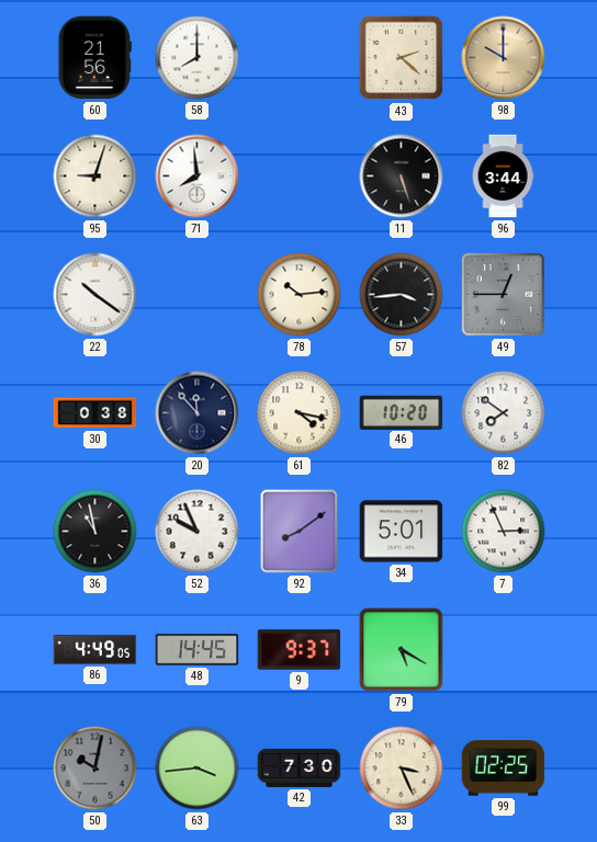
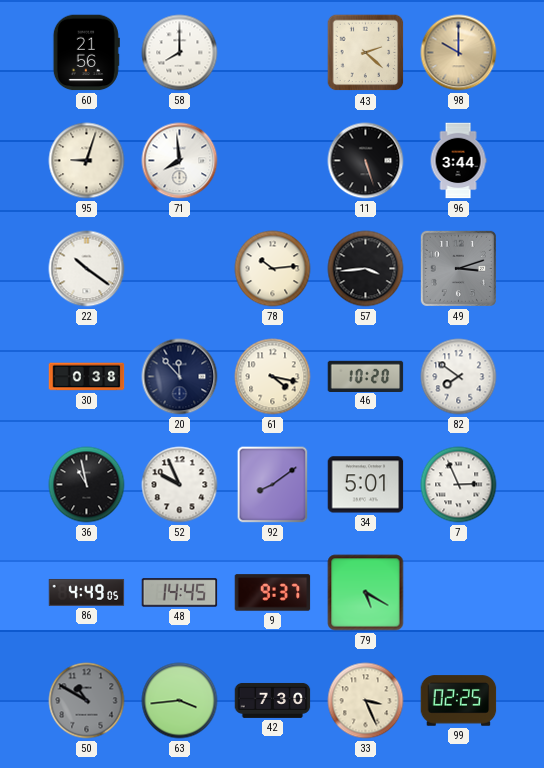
49: 12:45 -> 3:12
50: 10:02 -> 10:50
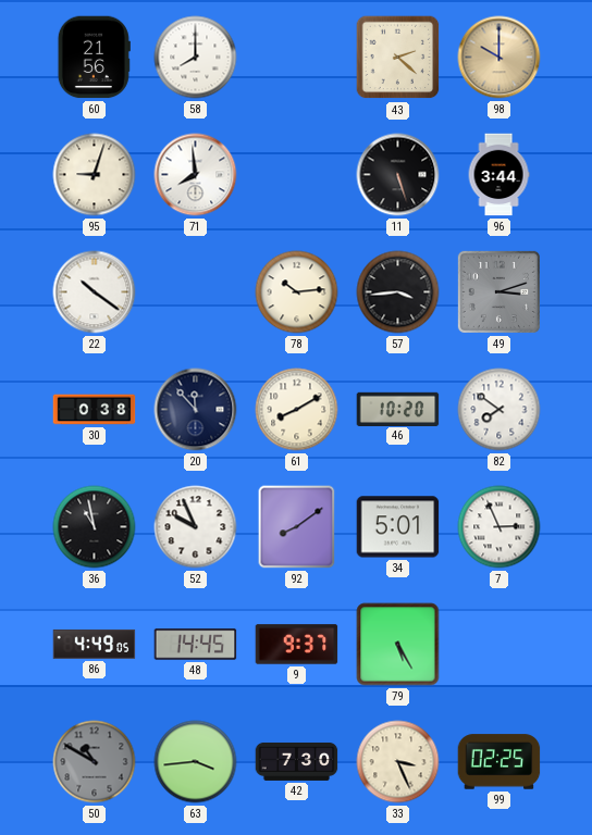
61: 4:17 -> 8:10
79: 5:20 -> 5:25
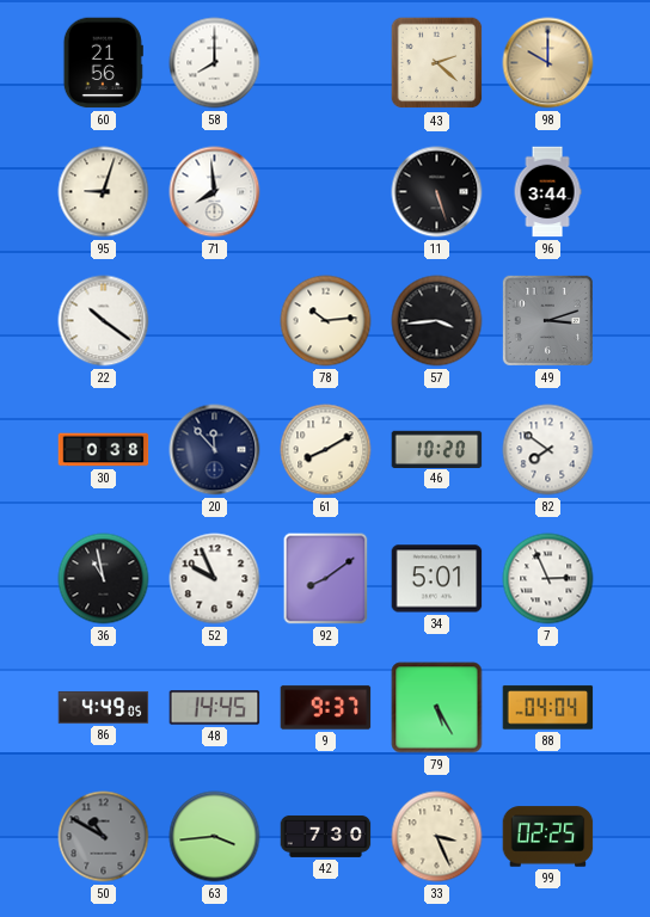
88: none -> 04:04
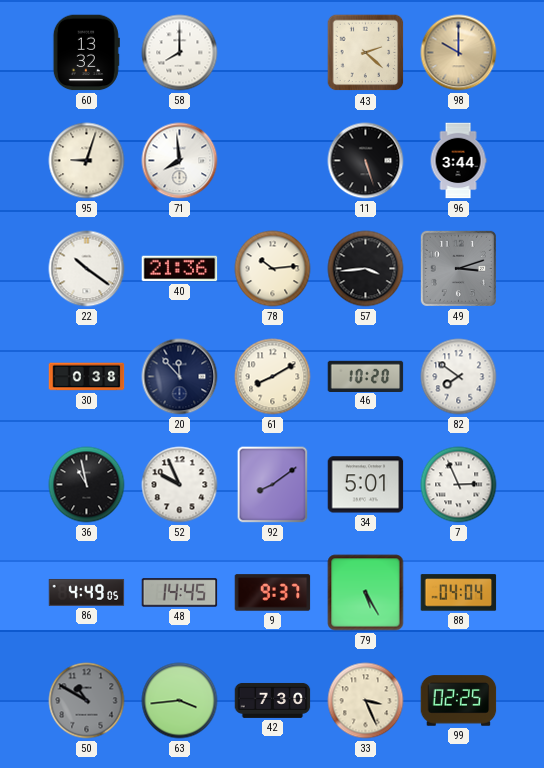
60: 21:56 -> 13:32
40: none -> 21:36
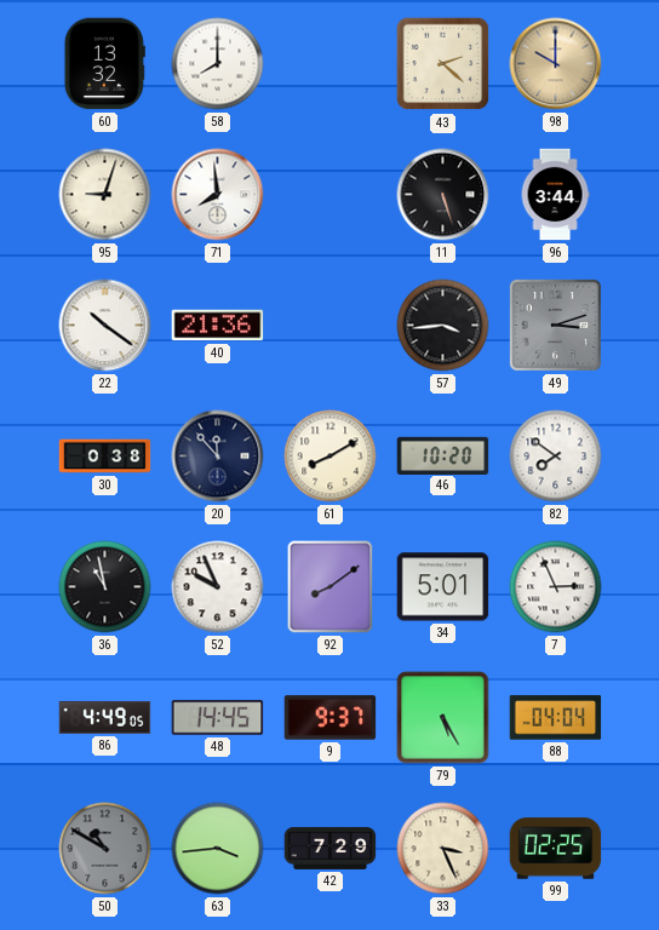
78: 10:14 -> none
42: 7:30 -> 7:29
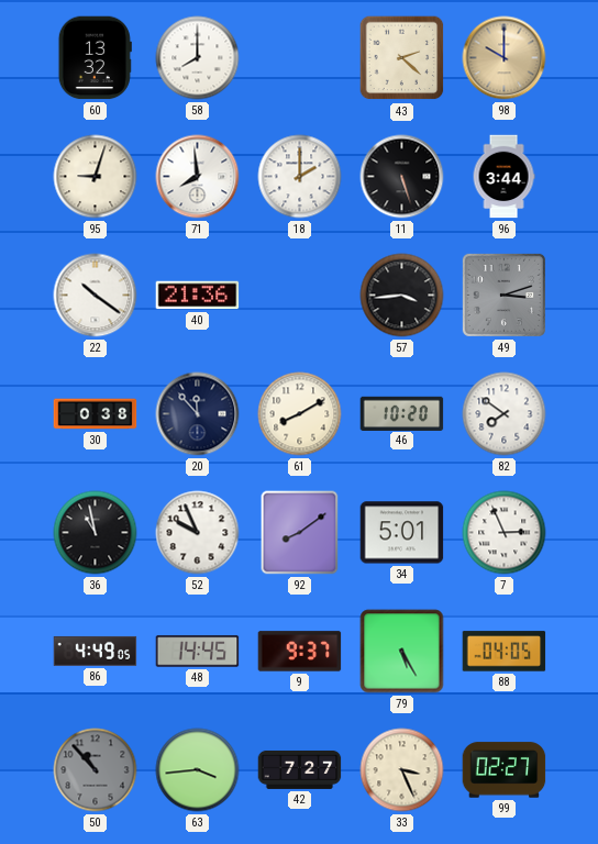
18: none -> 2:00
88: 04:04 -> 04:05
50: 10:50 -> 10:53
42: 7:29 -> 7:27
99: 02:25 -> 02:27
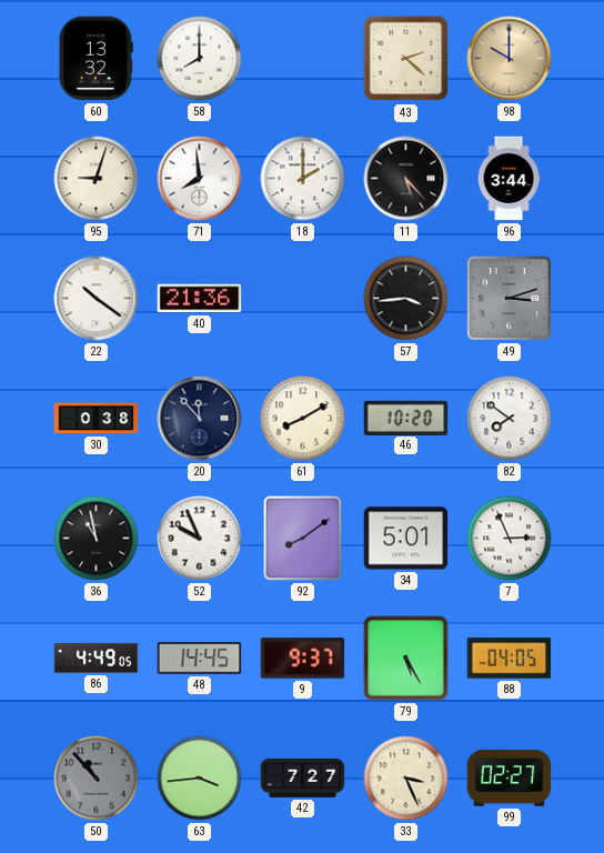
11: 5:27 -> 5:23
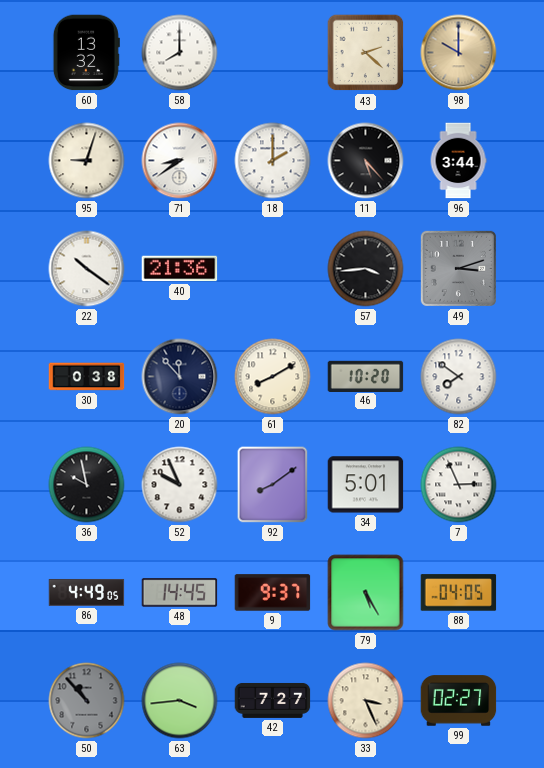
71: 7:59 -> 8:39
36: 10:58 -> 9:58
